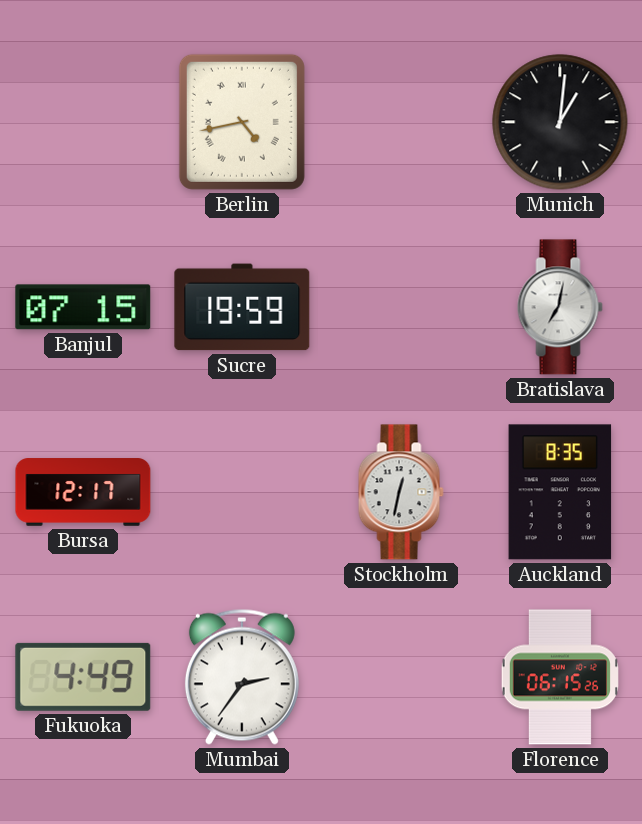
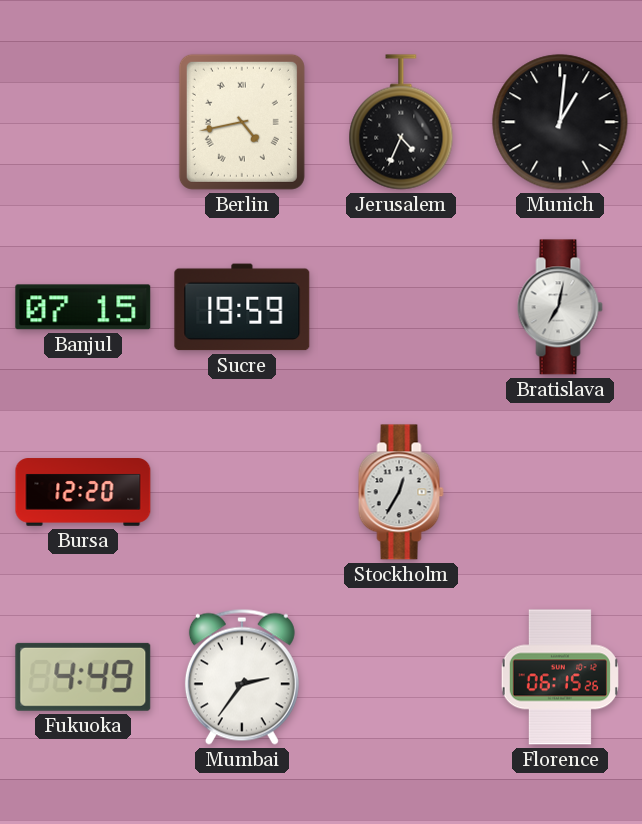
Jerusalem: none -> 4:34
Bursa: 12:17 -> 12:20
Stockholm: 12:32 -> 12:35
Auckland: 8:35 -> none
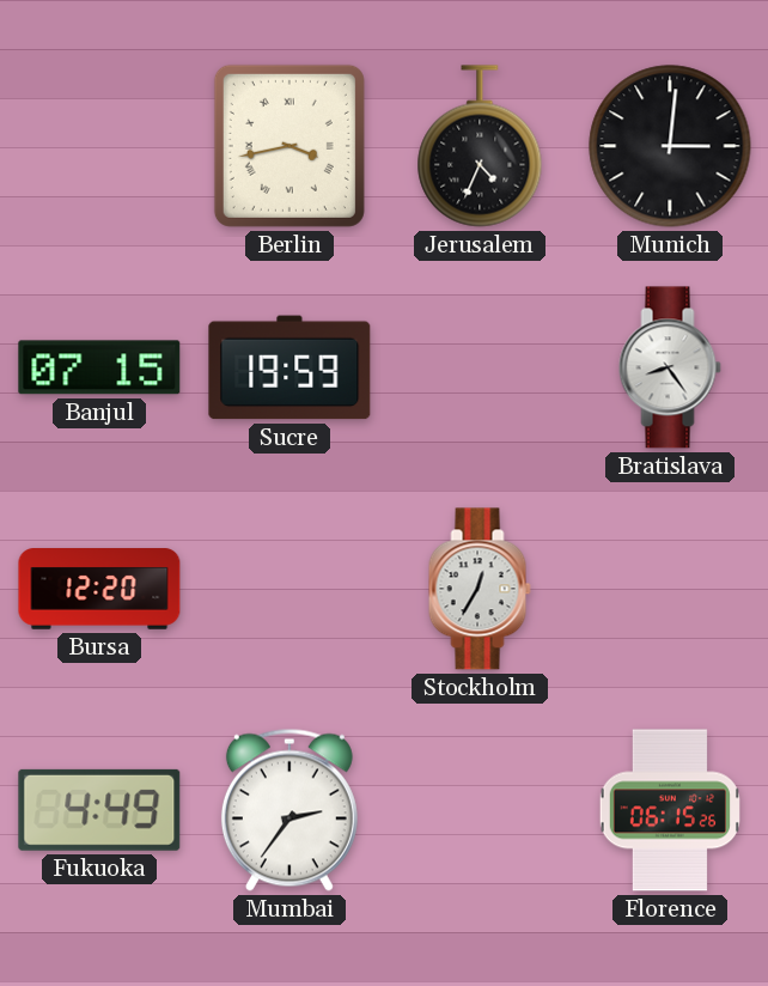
Berlin: 4:43 -> 3:43
Munich: 1:01 -> 3:01
Bratislava: 7:02 -> 8:24
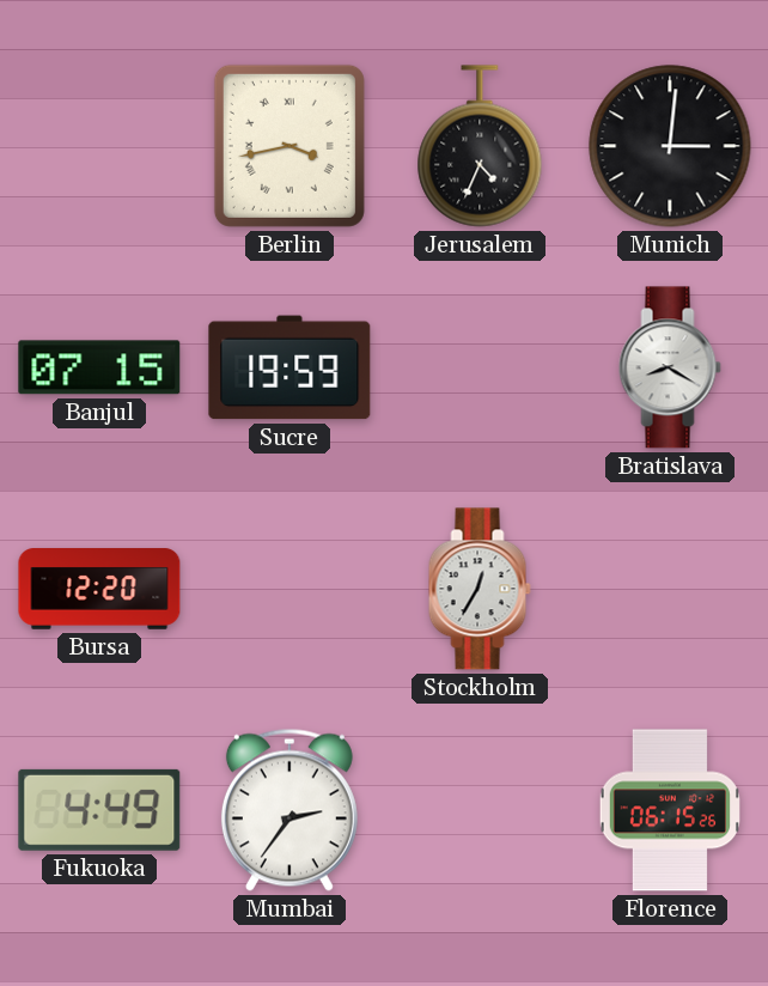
Bratislava: 8:24 -> 8:20
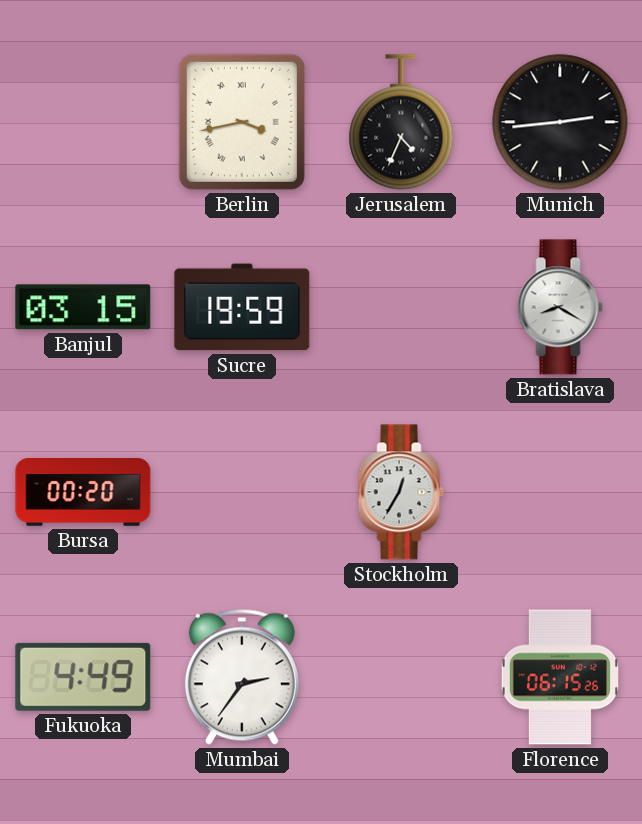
Munich: 3:01 -> 2:44
Banjul: 07:15 -> 03:15
Bursa: 12:20 -> 00:20
